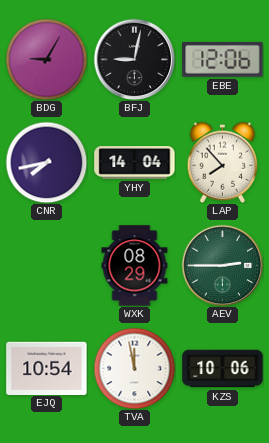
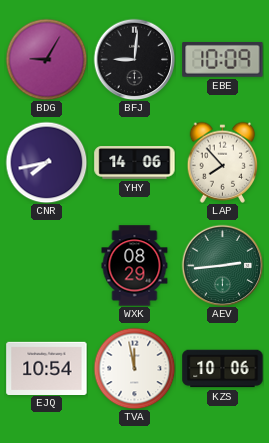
BFJ: 9:02 -> 9:01
EBE: 12:06 -> 10:09
YHY: 14:04 -> 14:06
AEV: 2:45 -> 2:44
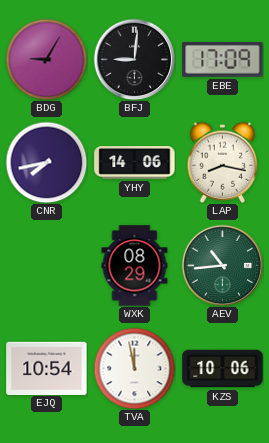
EBE: 10:09 -> 17:09
LAP: 7:53 -> 8:17
AEV: 2:44 -> 10:44
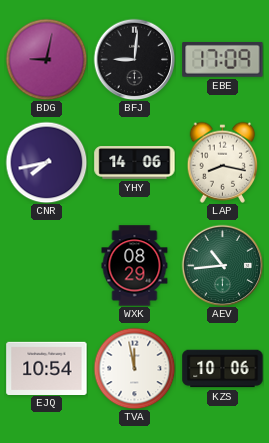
BDG: 9:05 -> 9:02
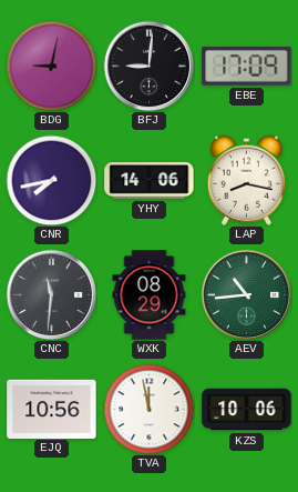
CNC: none -> 11:31
EJQ: 10:54 -> 10:56
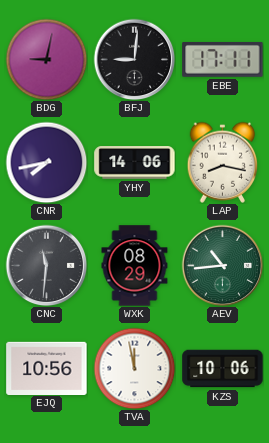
EBE: 17:09 -> 17:11
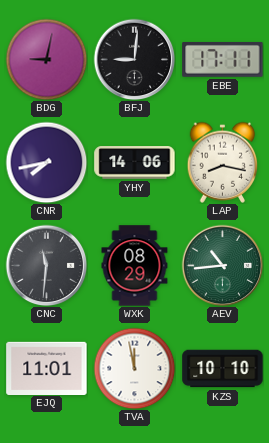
EJQ: 10:56 -> 11:01
KZS: 10:06 -> 10:10
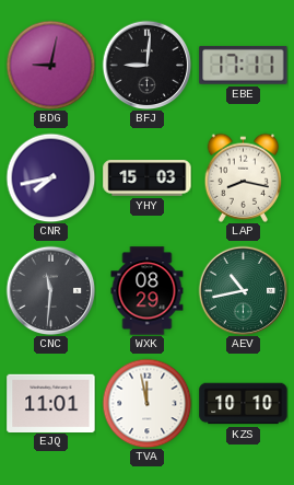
YHY: 14:06 -> 15:03
AEV: 10:44 -> 10:43
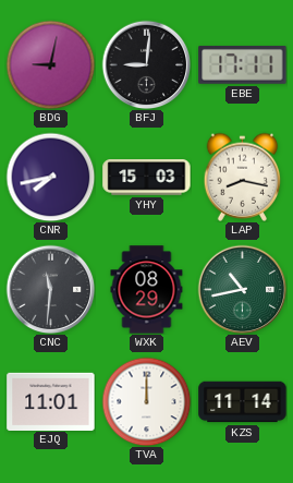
TVA: 11:58 -> 12:00
KZS: 10:10 -> 11:14
